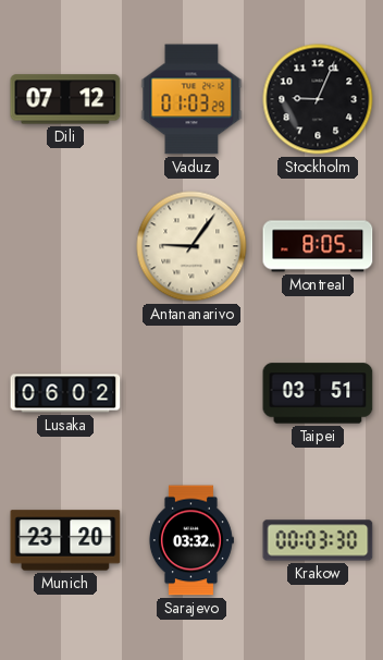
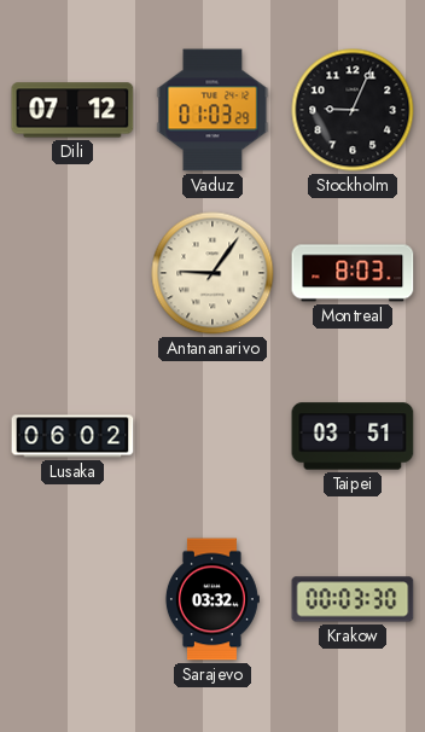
Montreal: 8:05 -> 8:03
Munich: 23:20 -> none
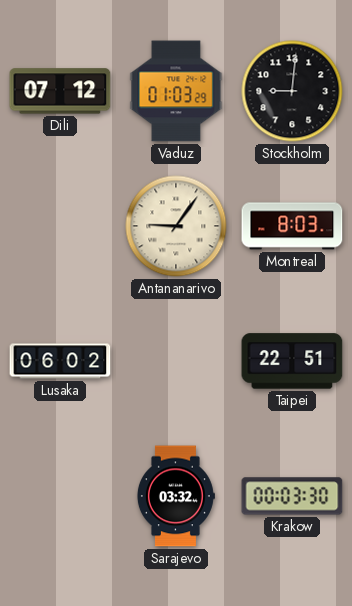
Stockholm: 9:04 -> 9:01
Taipei: 03:51 -> 22:51
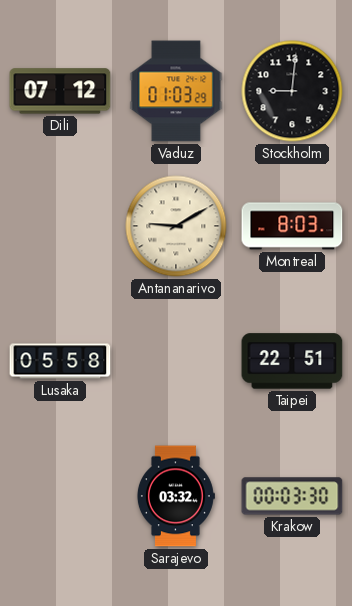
Antananarivo: 9:06 -> 9:10
Lusaka: 06:02 -> 05:58
